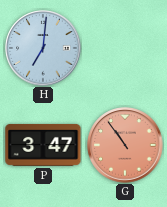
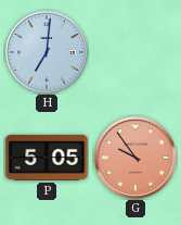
P: 3:47 -> 5:05
G: 10:54 -> 9:54
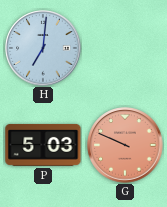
P: 5:05 -> 5:03
G: 9:54 -> 9:49
